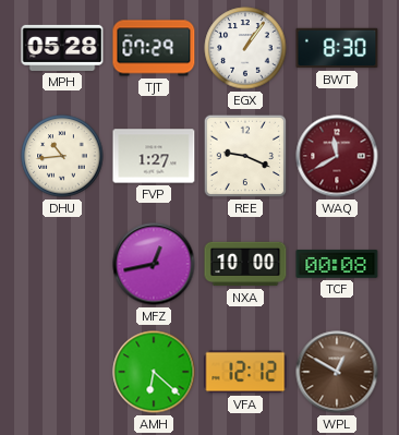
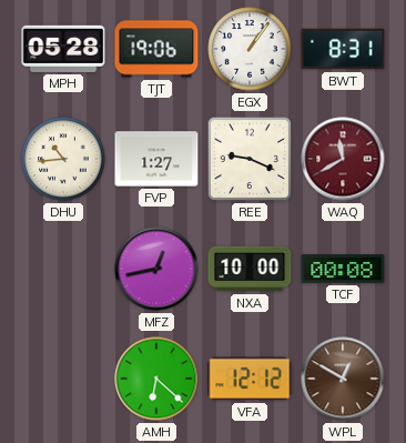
TJT: 07:29 -> 19:06
BWT: 8:30 -> 8:31
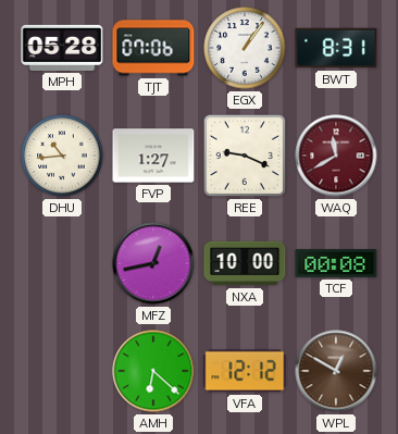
TJT: 19:06 -> 07:06
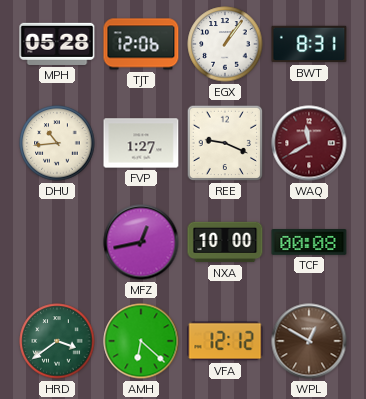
TJT: 07:06 -> 12:06
HRD: none -> 3:39
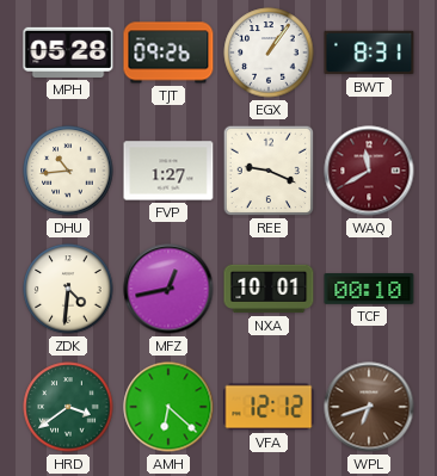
TJT: 12:06 -> 09:26
ZDK: none -> 4:31
NXA: 10:00 -> 10:01
TCF: 00:08 -> 00:10
WPL: 12:50 -> 6:42
